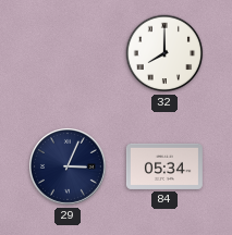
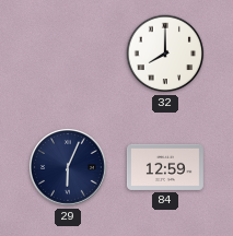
29: 3:04 -> 6:04
84: 05:34 -> 12:59
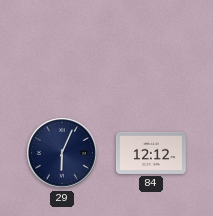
32: 8:00 -> none
84: 12:59 -> 12:12
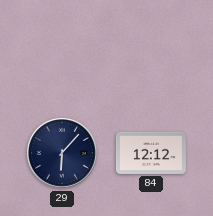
29: 6:04 -> 6:07
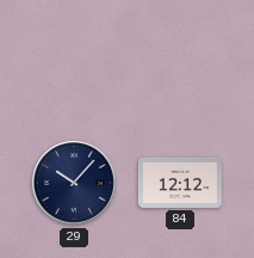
29: 6:07 -> 10:07
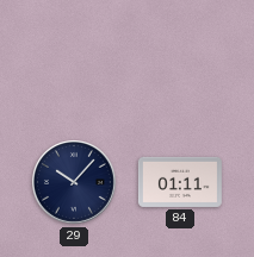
84: 12:12 -> 01:11
